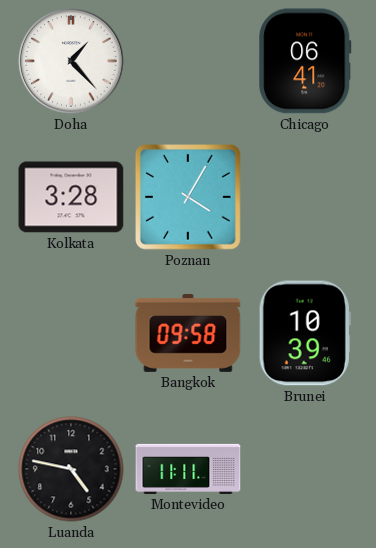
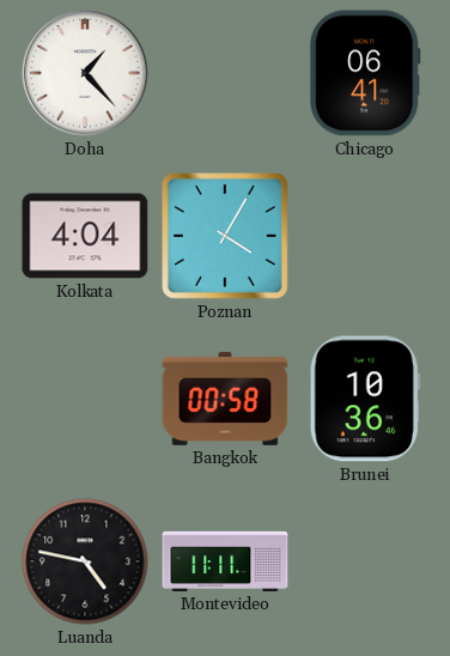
Kolkata: 3:28 -> 4:04
Bangkok: 09:58 -> 00:58
Brunei: 10:39 -> 10:36
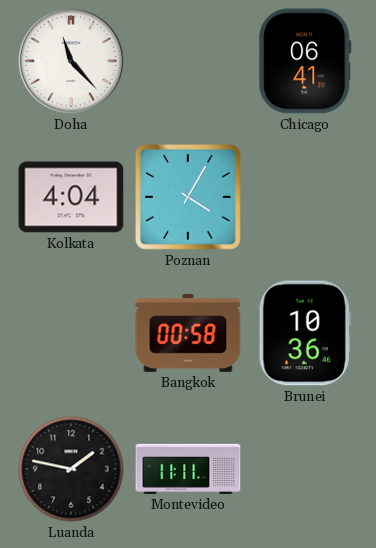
Doha: 1:23 -> 11:23
Luanda: 4:47 -> 1:47
